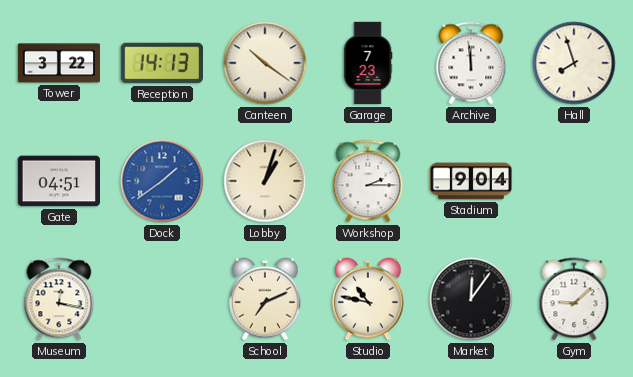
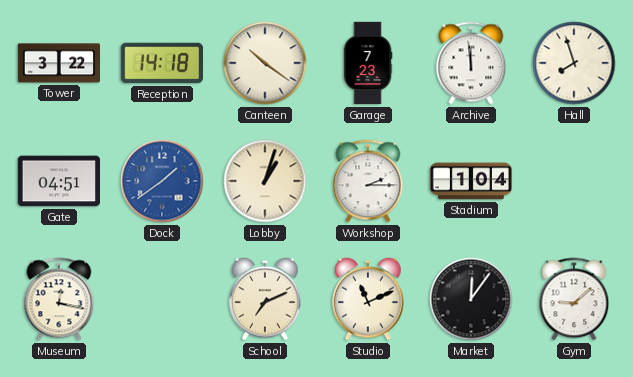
Reception: 14:13 -> 14:18
Stadium: 9:04 -> 1:04
Studio: 10:47 -> 11:11
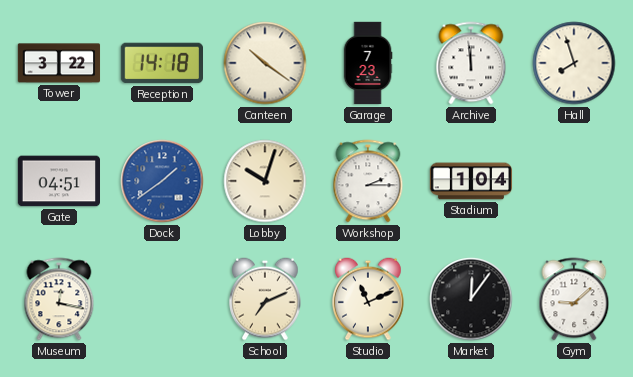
Lobby: 1:03 -> 10:03
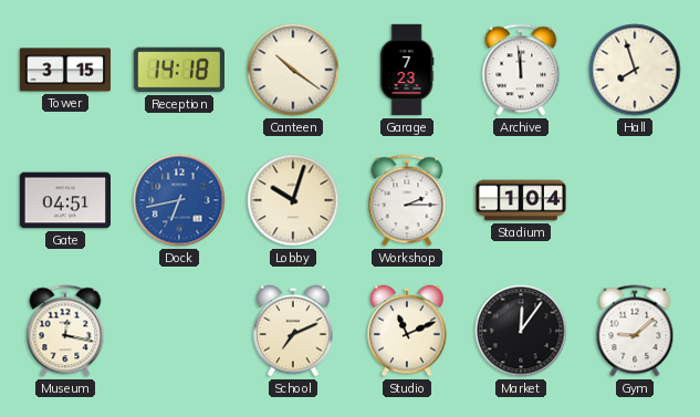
Tower: 3:22 -> 3:15
Dock: 1:39 -> 6:43
